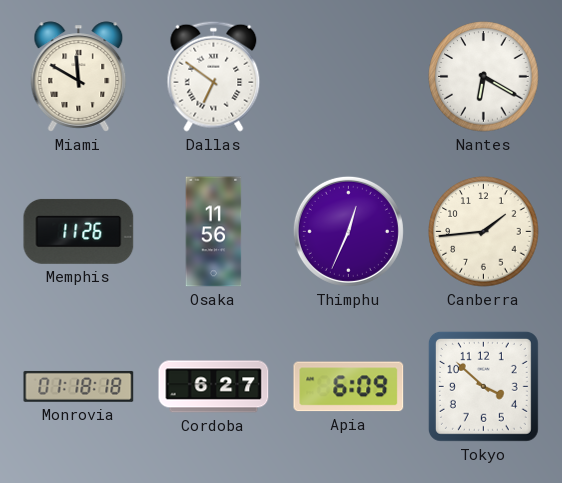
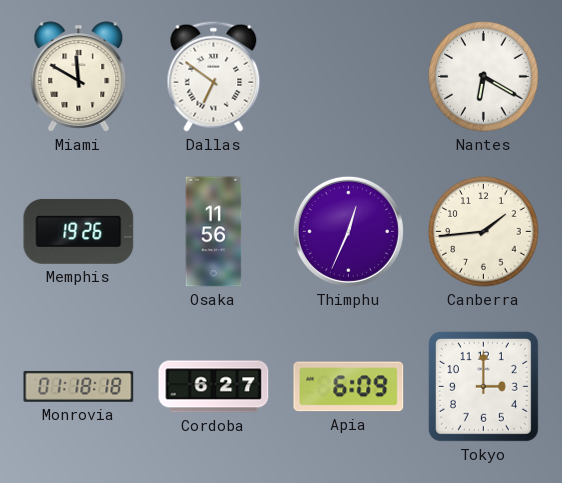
Memphis: 11:26 -> 19:26
Tokyo: 3:52 -> 3:00
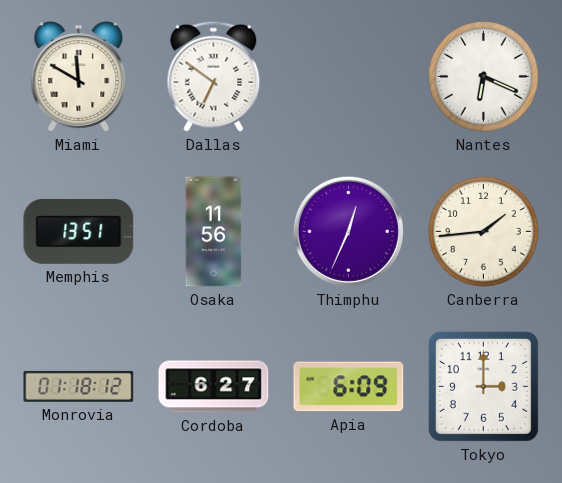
Nantes: 6:20 -> 6:19
Memphis: 19:26 -> 13:51
Monrovia: 01:18:18 -> 01:18:12
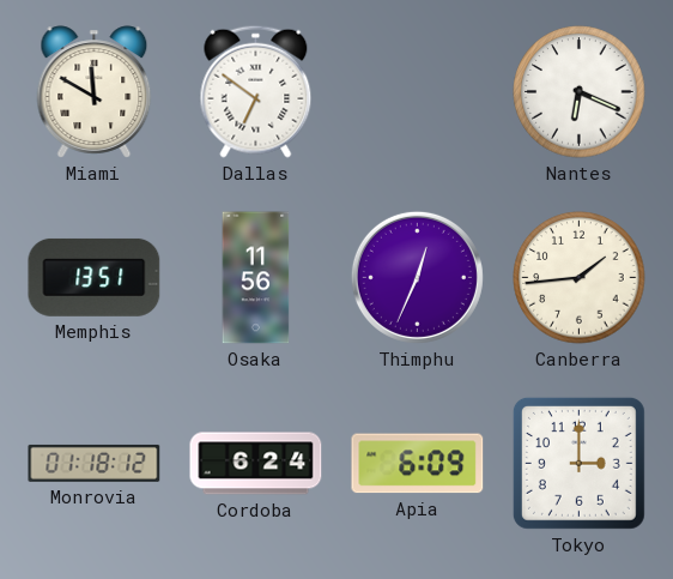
Cordoba: 6:27 -> 6:24
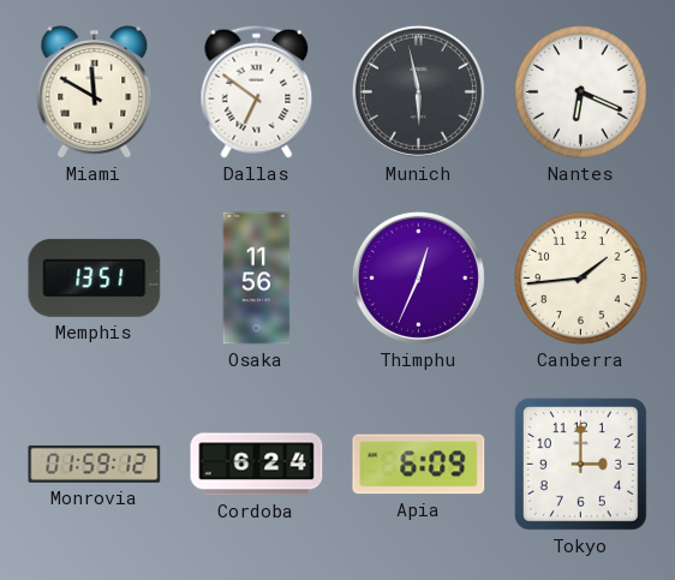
Munich: none -> 5:58
Monrovia: 01:18 -> 01:59
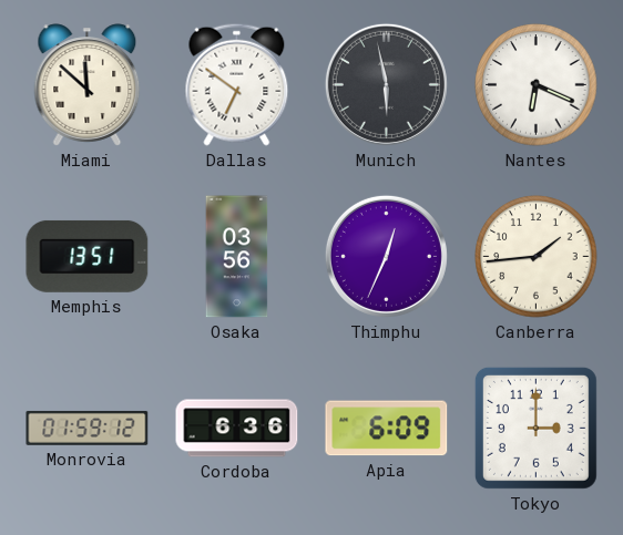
Miami: 11:50 -> 11:52
Osaka: 11:56 -> 03:56
Cordoba: 6:24 -> 6:36
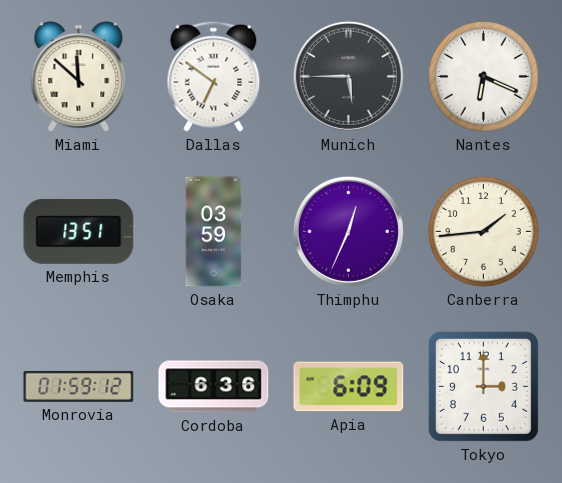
Munich: 5:58 -> 5:45
Osaka: 03:56 -> 03:59
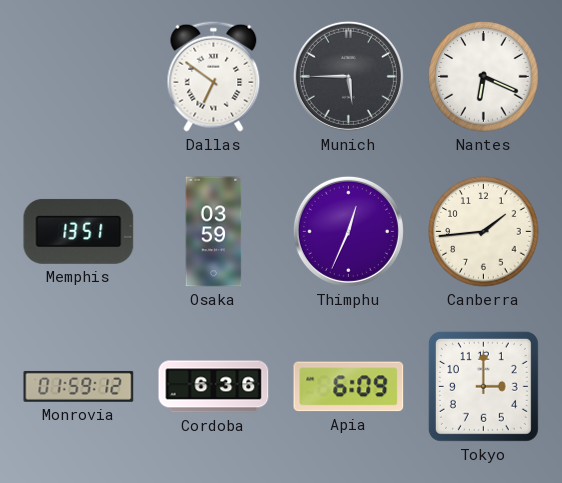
Miami: 11:52 -> none
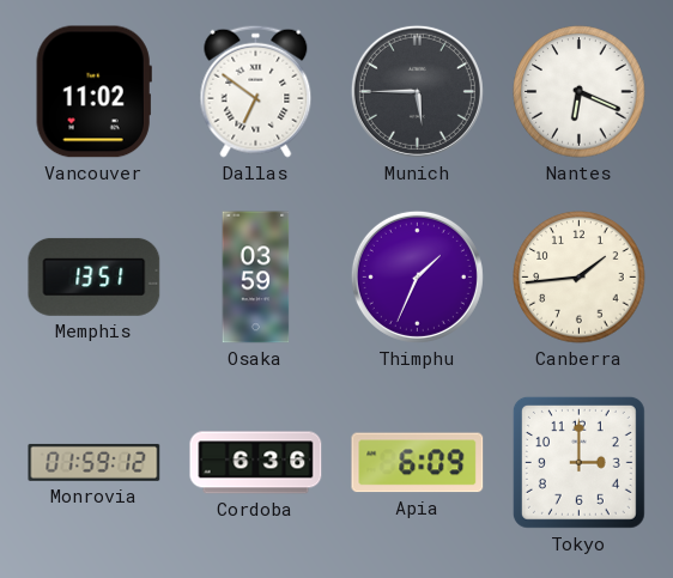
Vancouver: none -> 11:02
Thimphu: 12:34 -> 1:34
